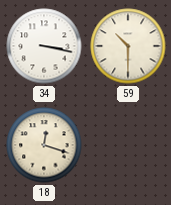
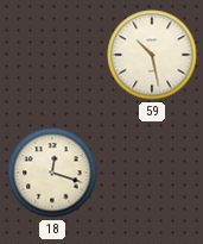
34: 3:17 -> none
59: 10:30 -> 10:28
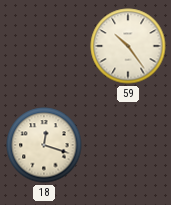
59: 10:28 -> 10:24
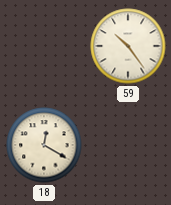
18: 12:18 -> 12:20
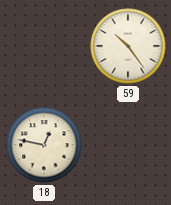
18: 12:20 -> 12:47
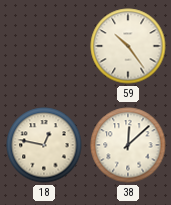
38: none -> 12:08
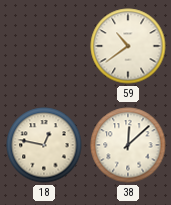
59: 10:24 -> 10:39
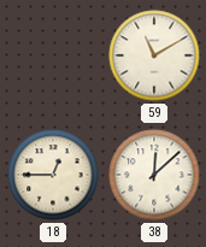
59: 10:39 -> 11:10
18: 12:47 -> 12:45
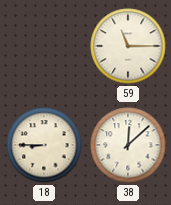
59: 11:10 -> 11:15
18: 12:45 -> 8:45
